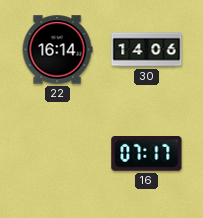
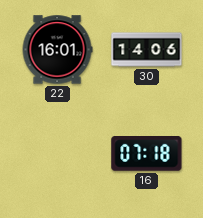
22: 16:14 -> 16:01
16: 07:17 -> 07:18
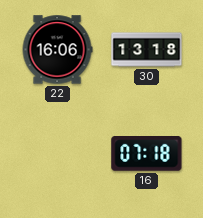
22: 16:01 -> 16:06
30: 14:06 -> 13:18
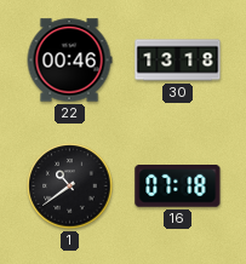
22: 16:06 -> 00:46
1: none -> 10:39
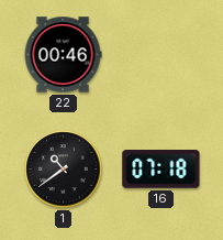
30: 13:18 -> none
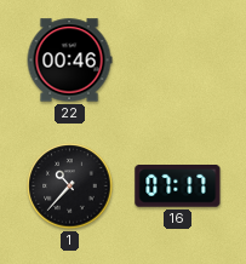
1: 10:39 -> 10:37
16: 07:18 -> 07:17
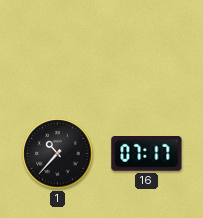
22: 00:46 -> none
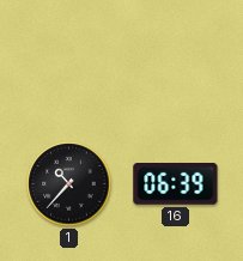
16: 07:17 -> 06:39
